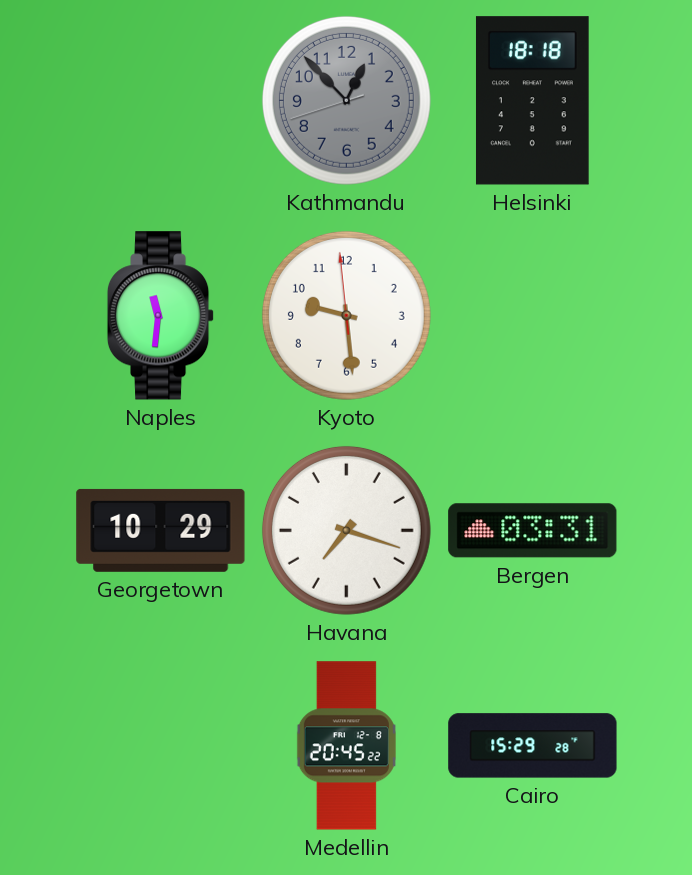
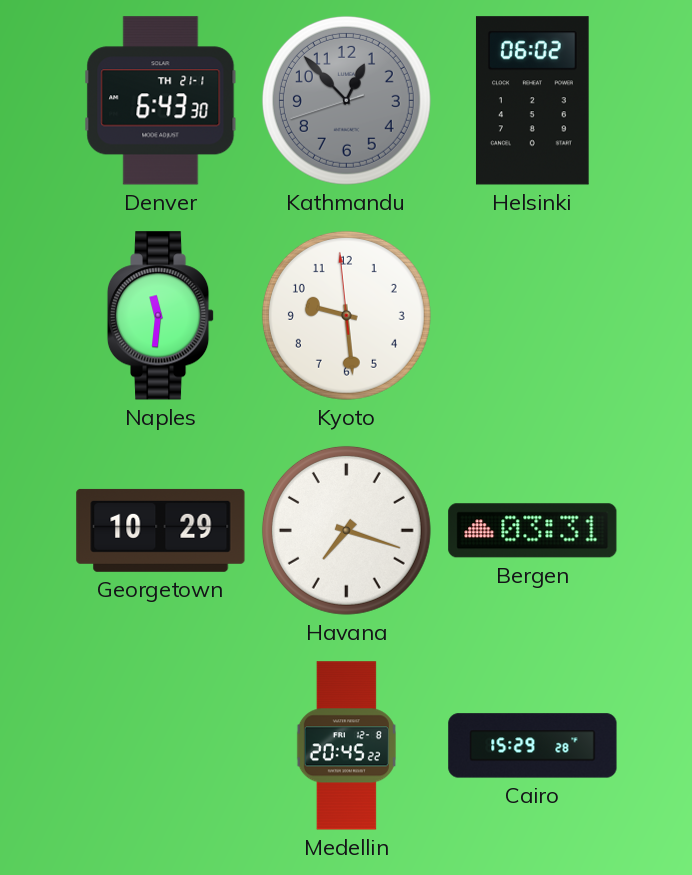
Denver: none -> 6:43
Helsinki: 18:18 -> 06:02
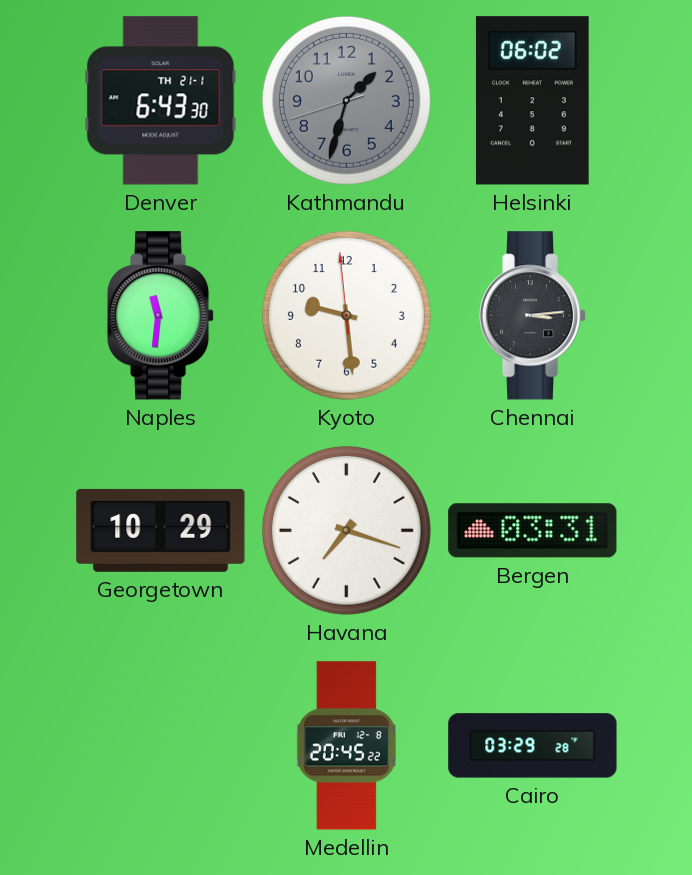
Kathmandu: 12:52 -> 1:32
Chennai: none -> 3:14
Cairo: 15:29 -> 03:29
